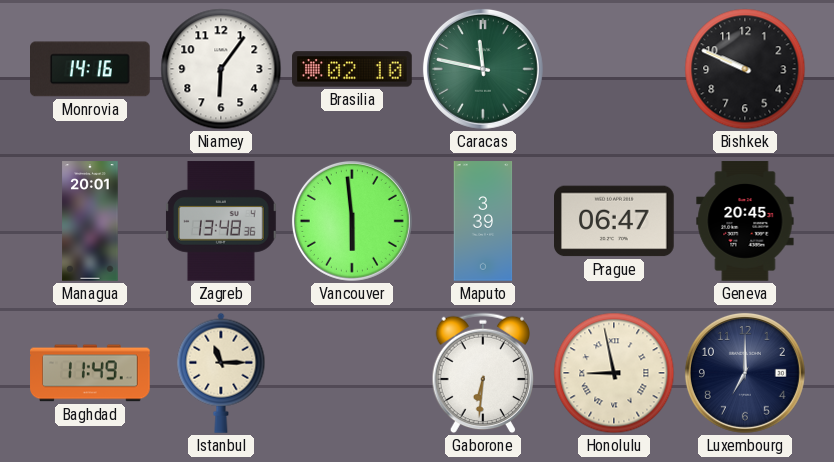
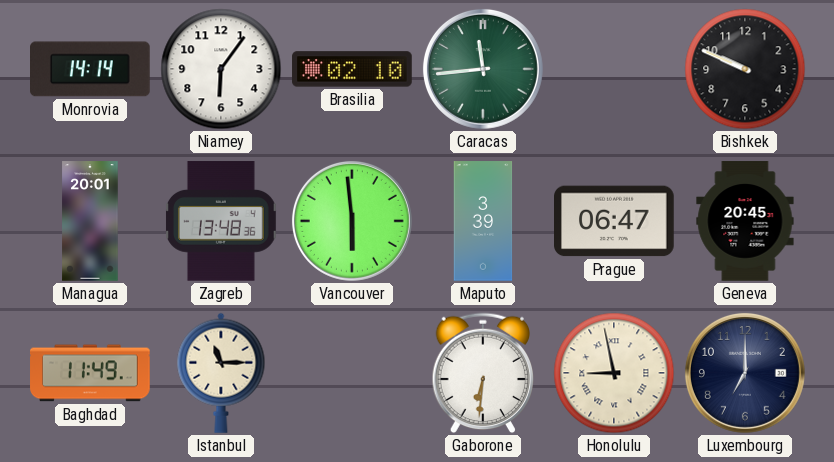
Monrovia: 14:16 -> 14:14
Caracas: 11:47 -> 11:44
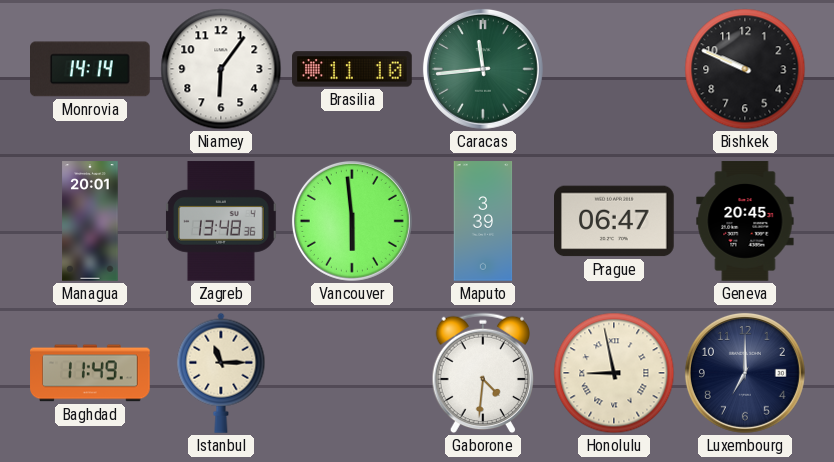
Brasilia: 02:10 -> 11:10
Gaborone: 6:31 -> 4:31
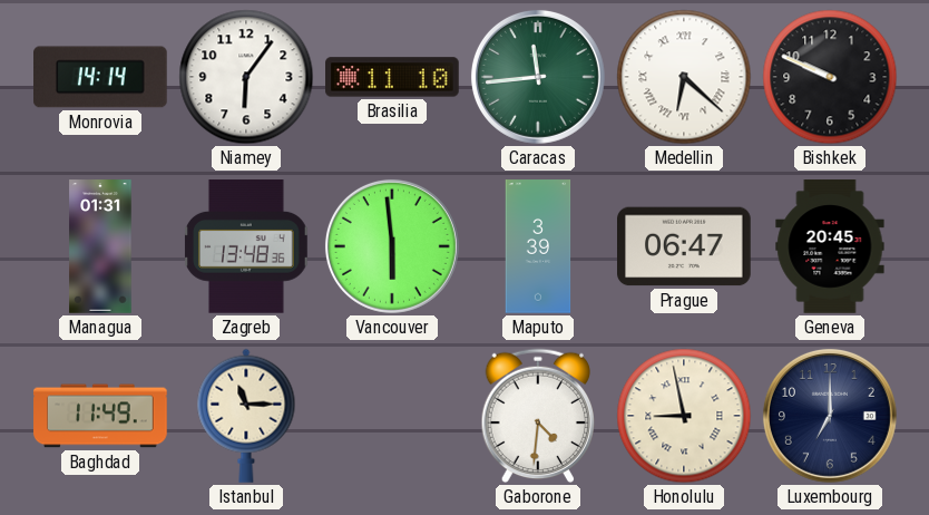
Medellin: none -> 6:22
Managua: 20:01 -> 01:31
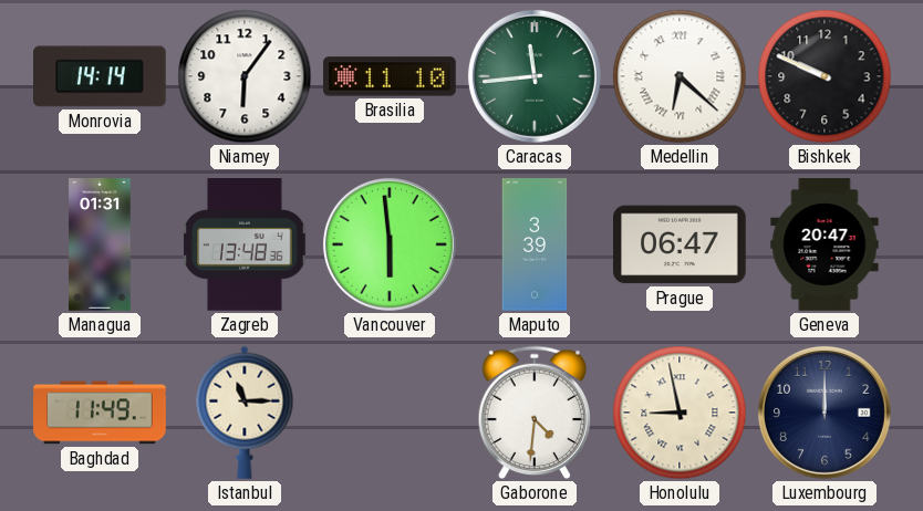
Geneva: 20:45 -> 20:47
Luxembourg: 7:00 -> 12:00
